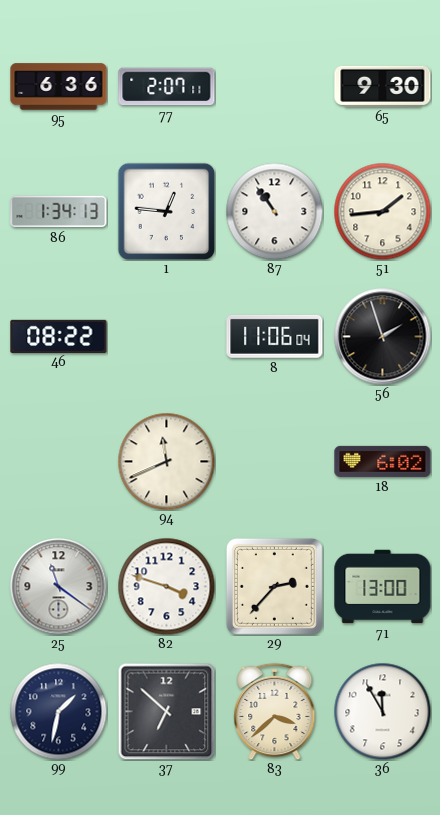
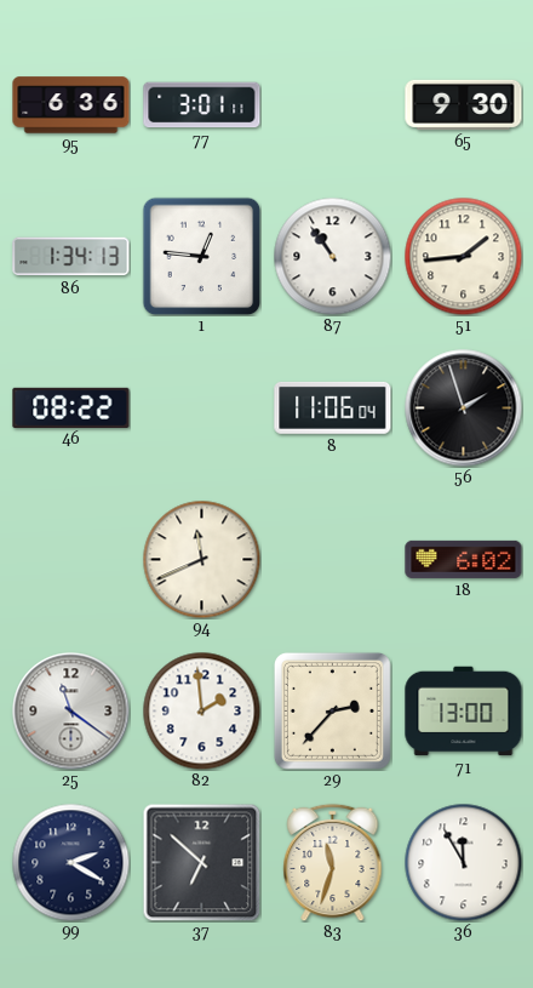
77: 2:07 -> 3:01
82: 3:48 -> 1:59
99: 1:32 -> 2:20
83: 3:38 -> 11:33
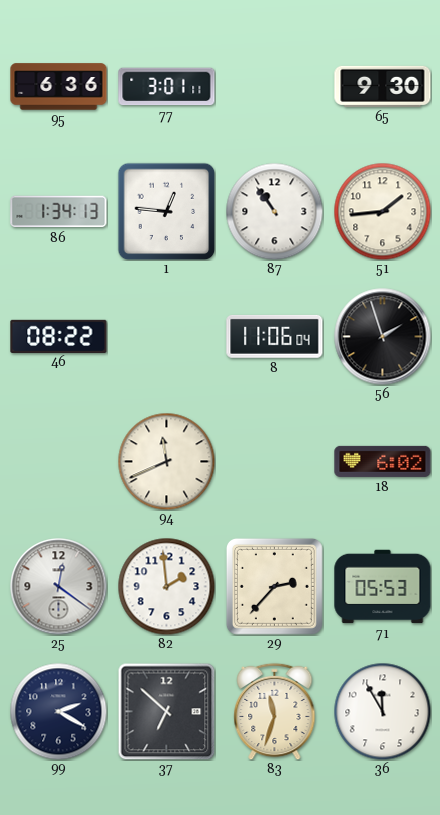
25: 11:21 -> 12:21
71: 13:00 -> 05:53
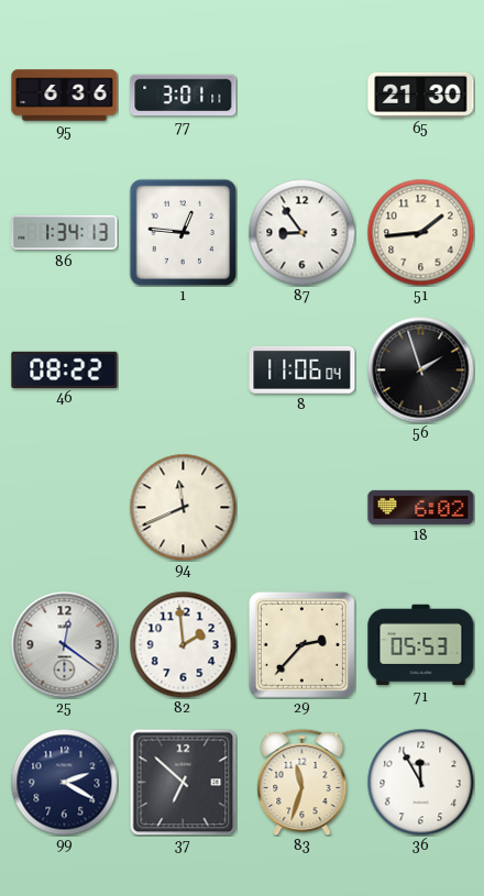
65: 9:30 -> 21:30
87: 10:54 -> 8:54
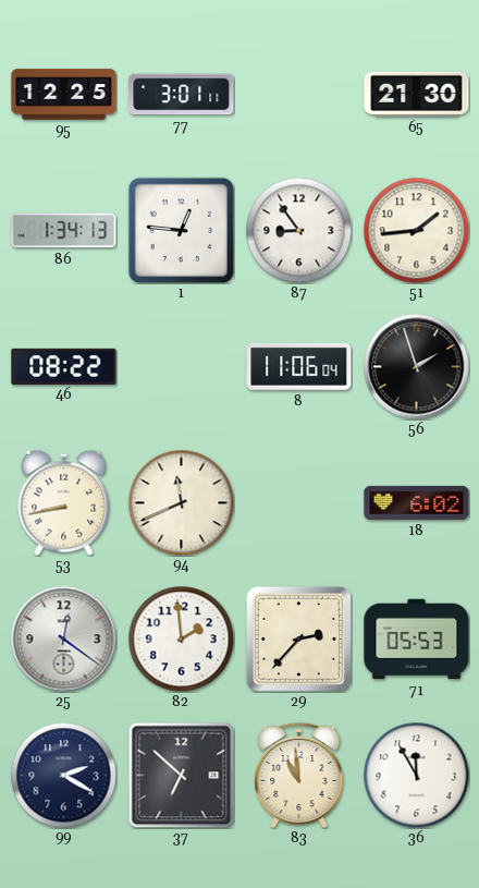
95: 6:36 -> 12:25
53: none -> 8:43
83: 11:33 -> 10:59
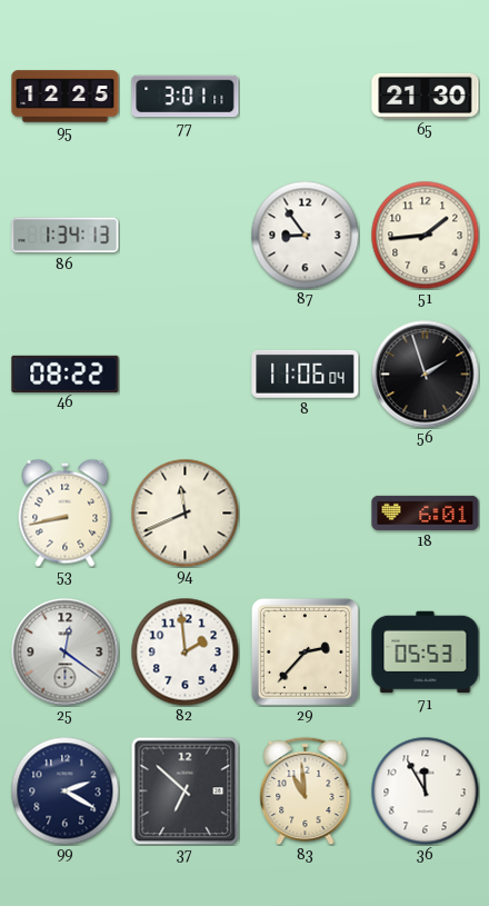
1: 12:46 -> none
18: 6:02 -> 6:01
